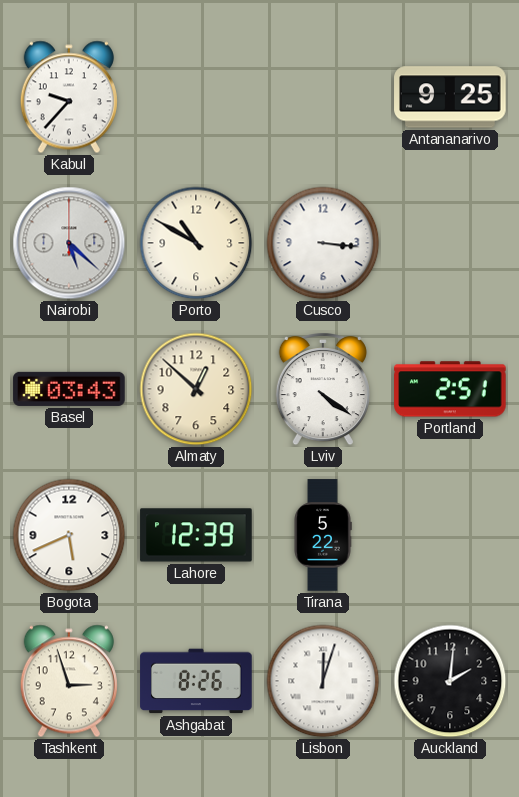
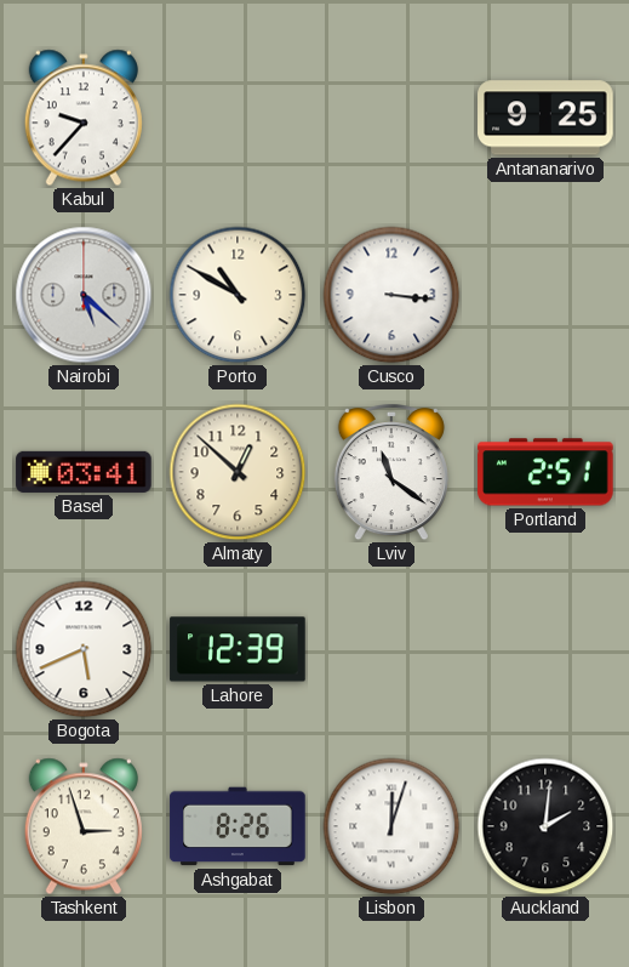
Basel: 03:43 -> 03:41
Lviv: 4:21 -> 11:21
Tirana: 5:22 -> none
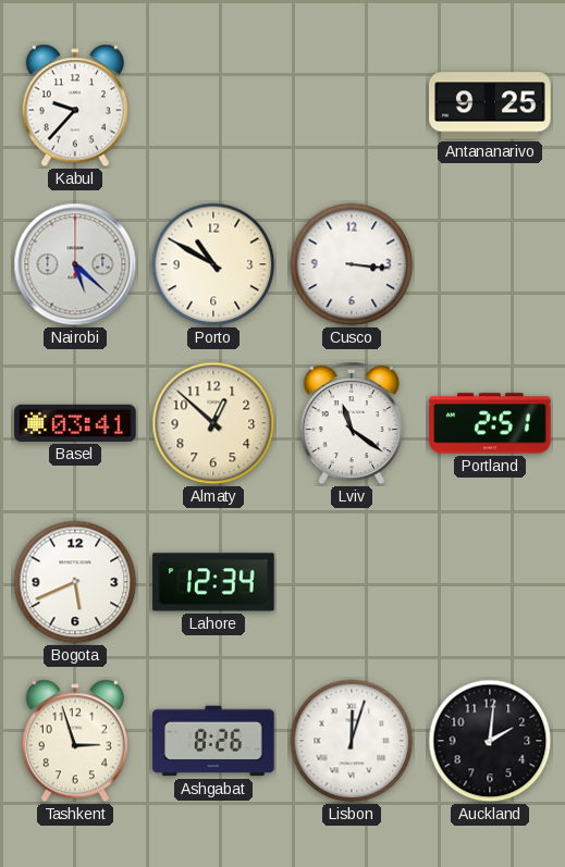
Lahore: 12:39 -> 12:34
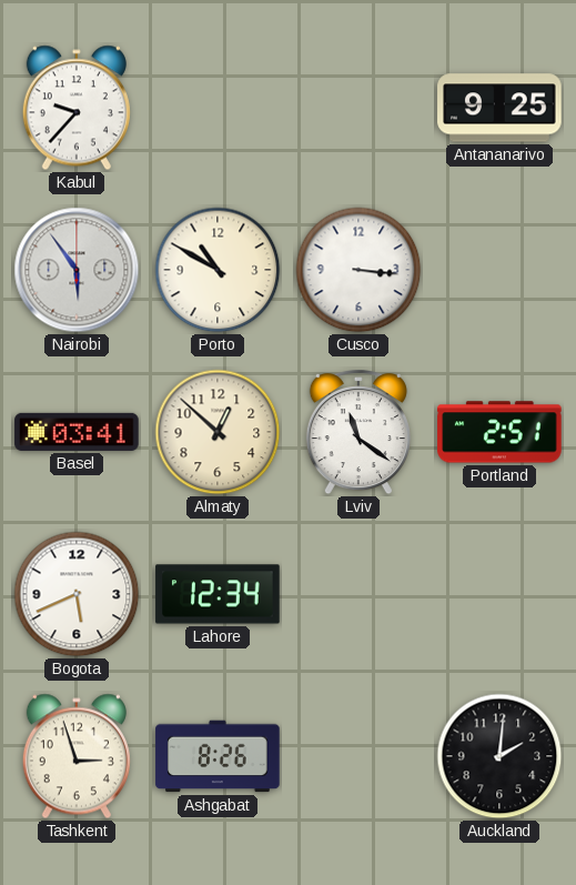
Nairobi: 5:22 -> 5:54
Lisbon: 12:03 -> none
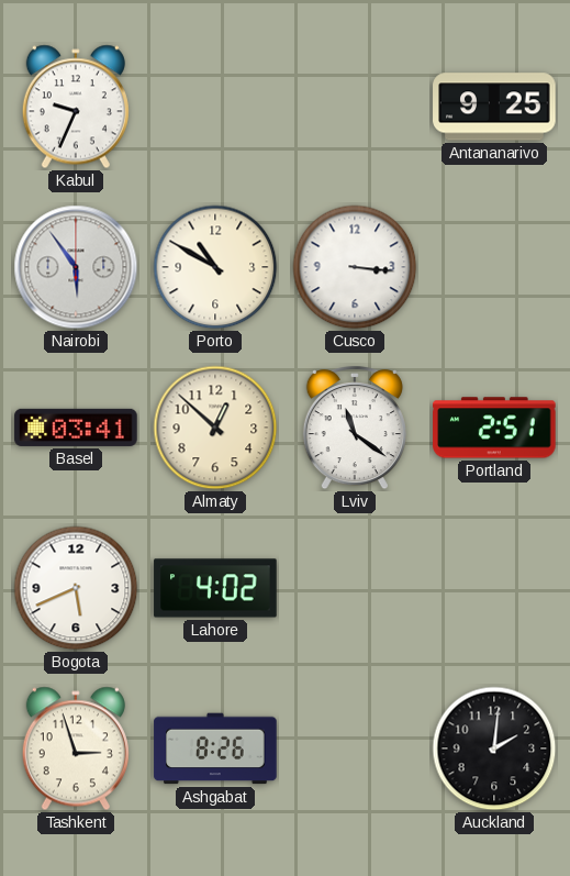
Kabul: 9:37 -> 9:34
Lahore: 12:34 -> 4:02
